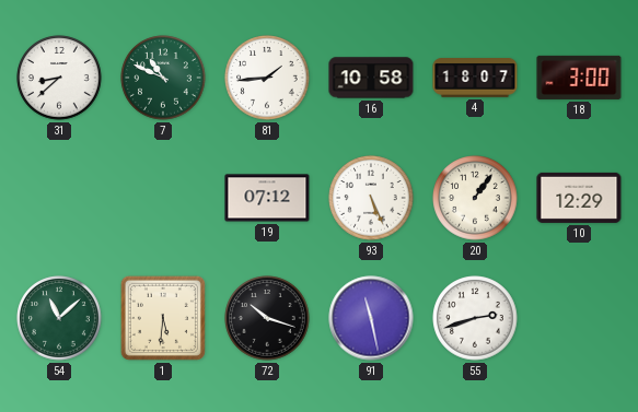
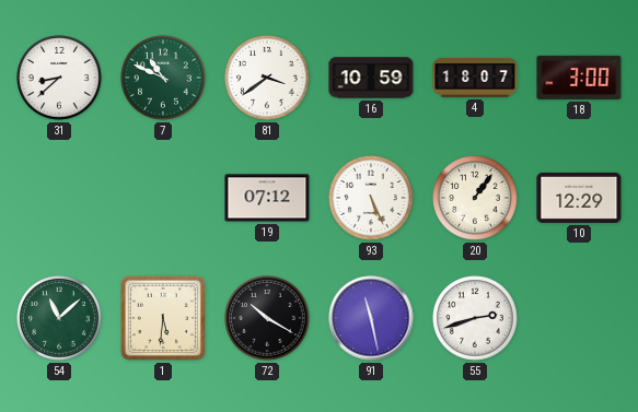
81: 1:44 -> 3:39
16: 10:58 -> 10:59
72: 10:18 -> 10:20
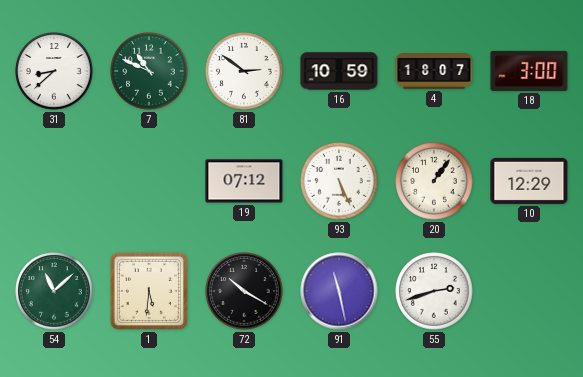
81: 3:39 -> 2:51
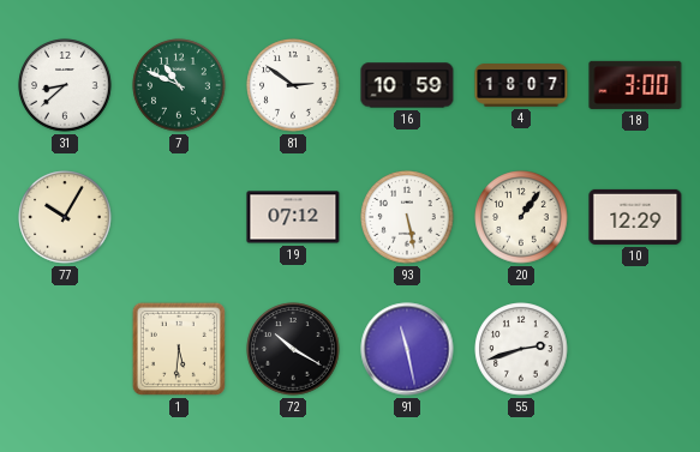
77: none -> 10:05
93: 5:26 -> 5:28
54: 11:08 -> none
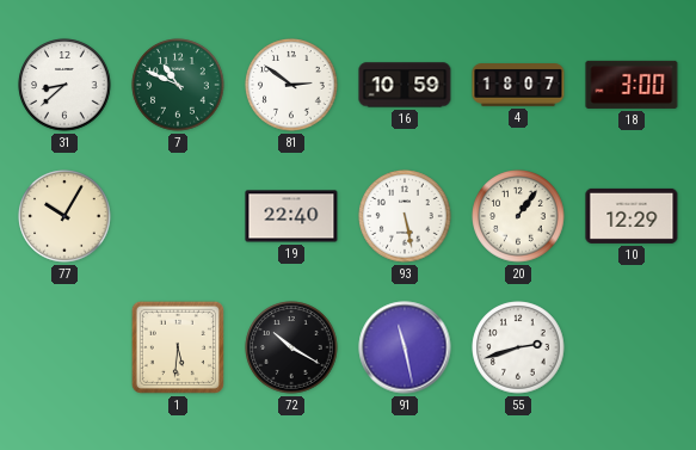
19: 07:12 -> 22:40
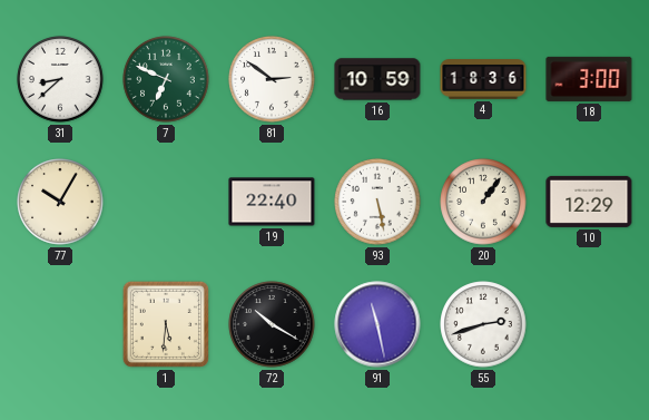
7: 10:49 -> 6:49
4: 18:07 -> 18:36
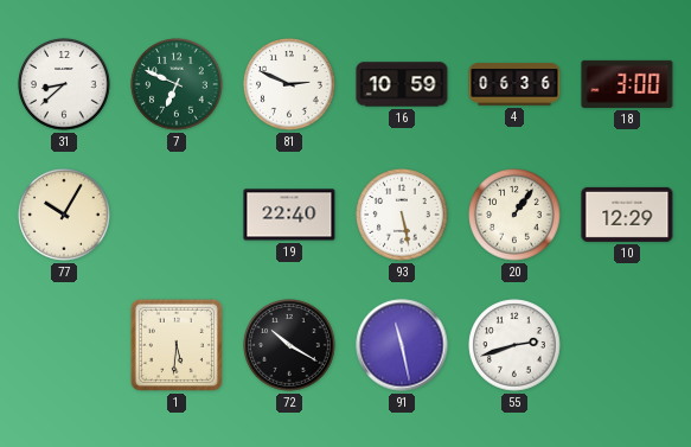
81: 2:51 -> 2:49
4: 18:36 -> 06:36
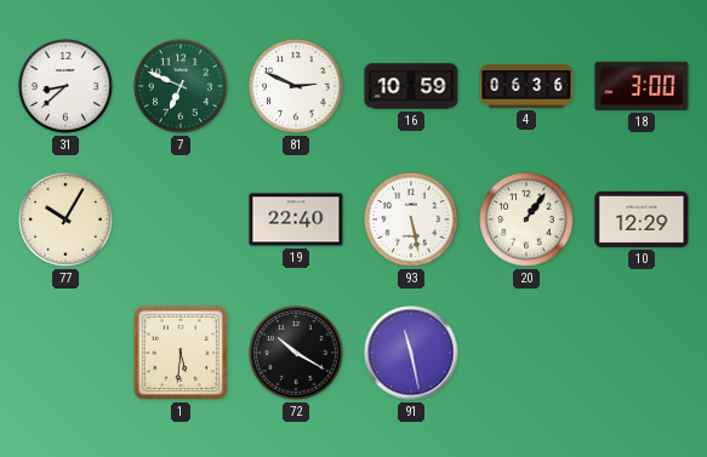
55: 2:42 -> none
